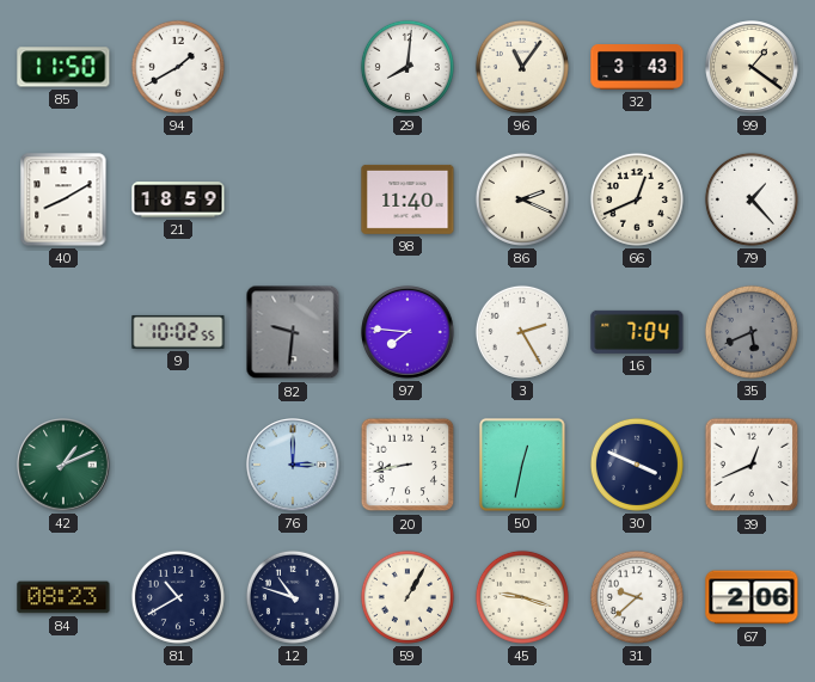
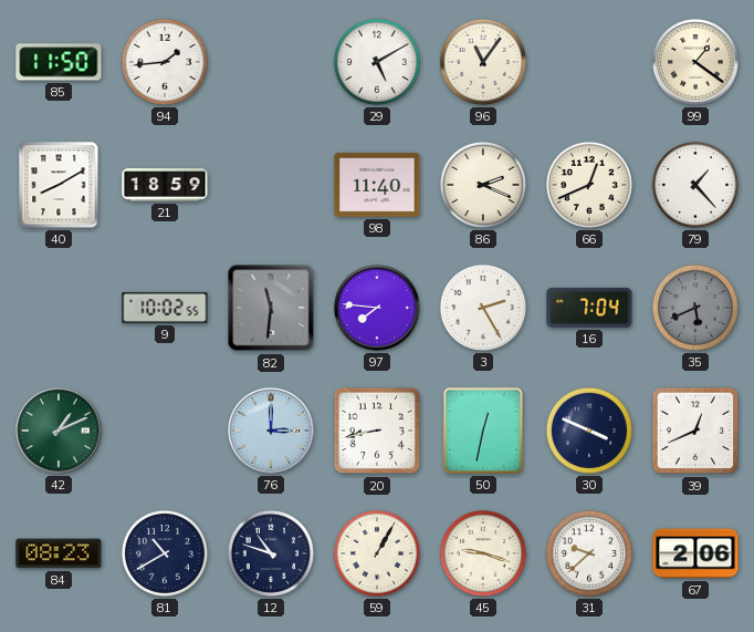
94: 1:40 -> 1:44
29: 8:01 -> 5:10
32: 3:43 -> none
82: 9:31 -> 11:31
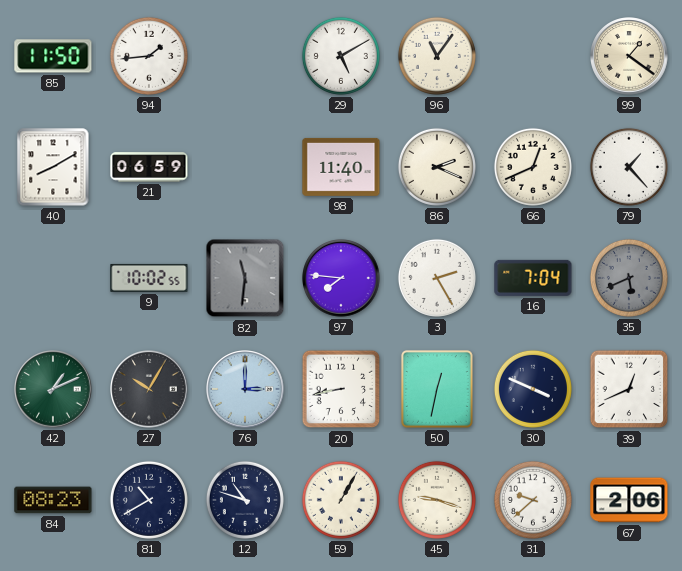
21: 18:59 -> 06:59
27: none -> 10:05
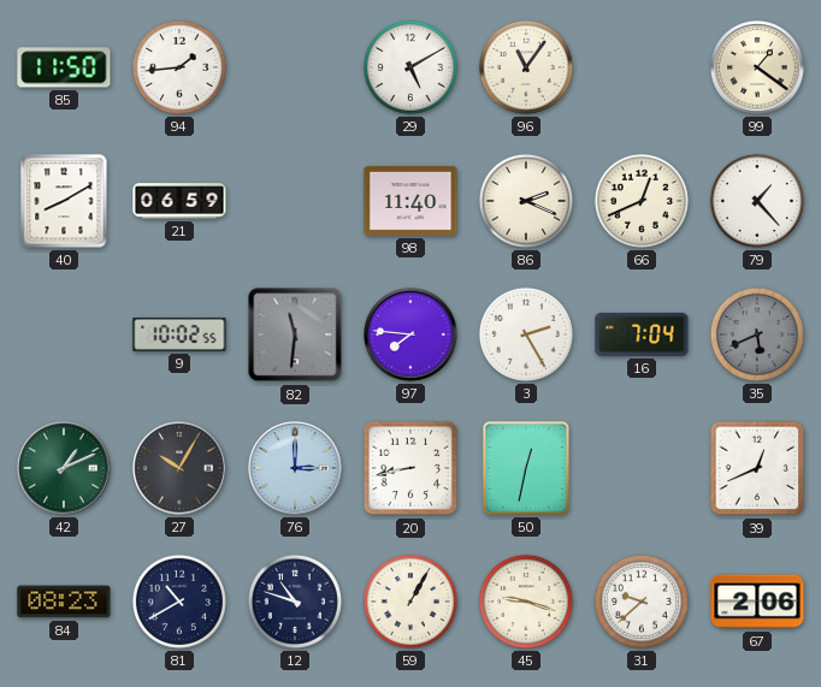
30: 3:49 -> none
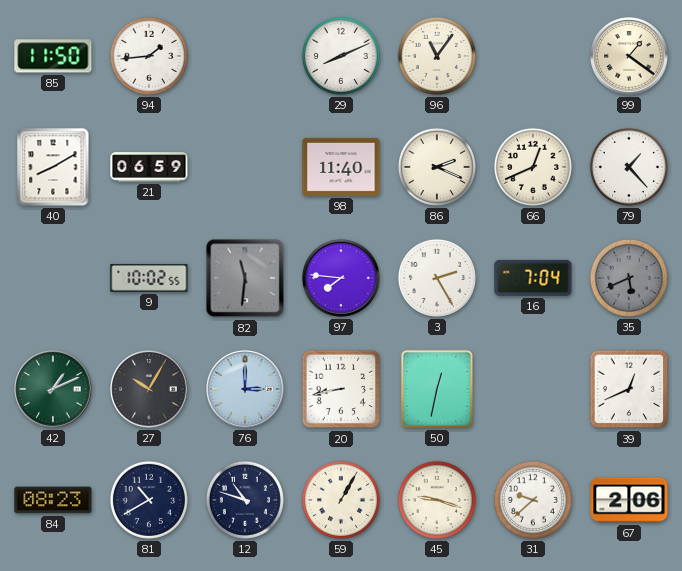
29: 5:10 -> 8:11
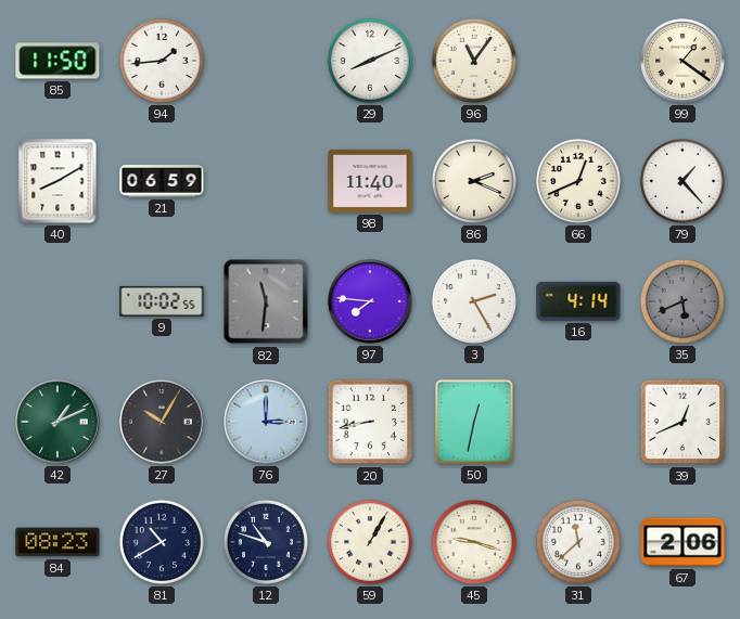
16: 7:04 -> 4:14
31: 9:38 -> 11:38
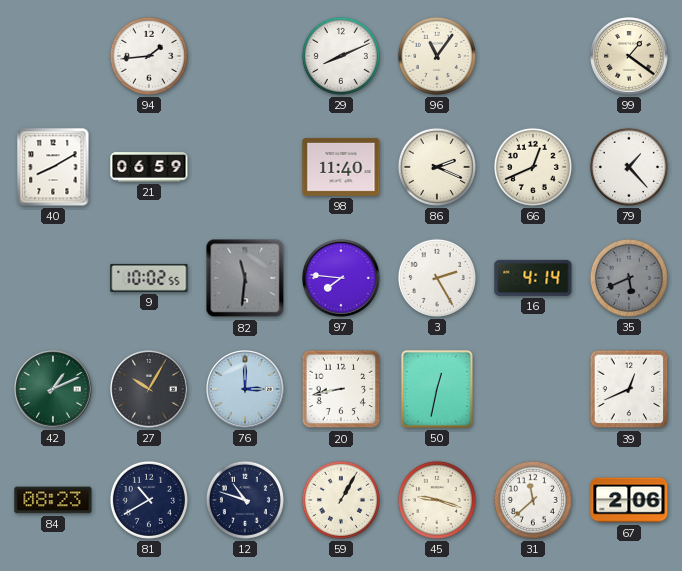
85: 11:50 -> none
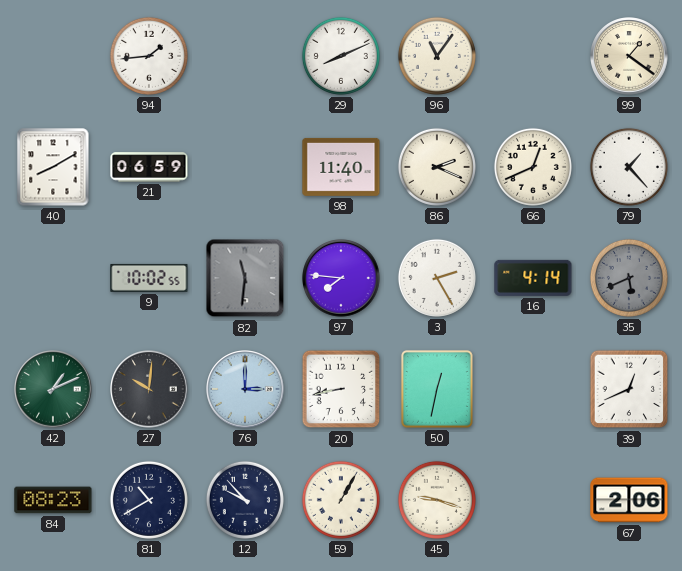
27: 10:05 -> 10:01
12: 10:48 -> 9:53
31: 11:38 -> none
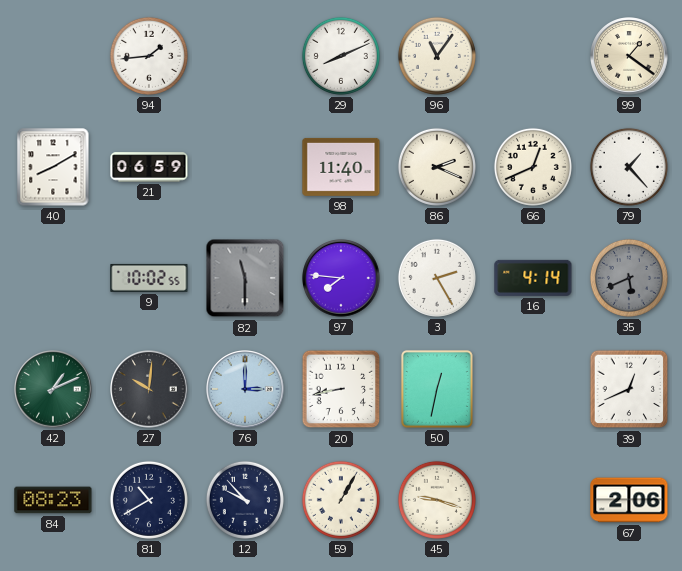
82: 11:31 -> 11:30
